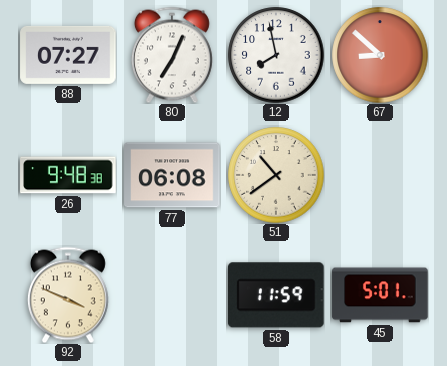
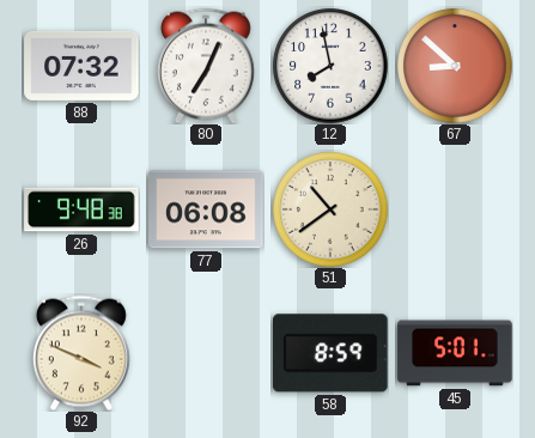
88: 07:27 -> 07:32
58: 11:59 -> 8:59
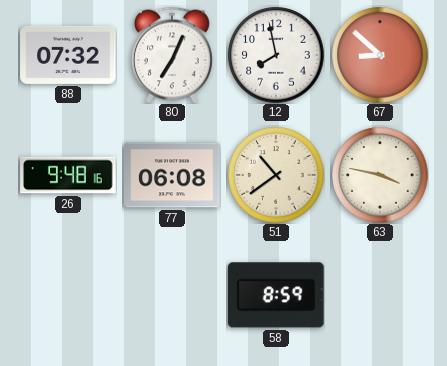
26: 9:48:38 -> 9:48:16
63: none -> 3:47
92: 3:49 -> none
45: 5:01 -> none
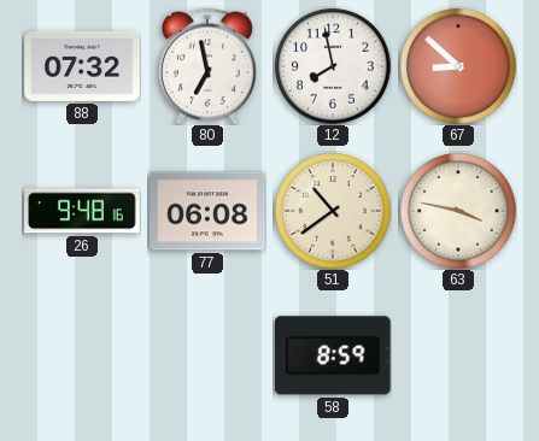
80: 7:04 -> 6:58
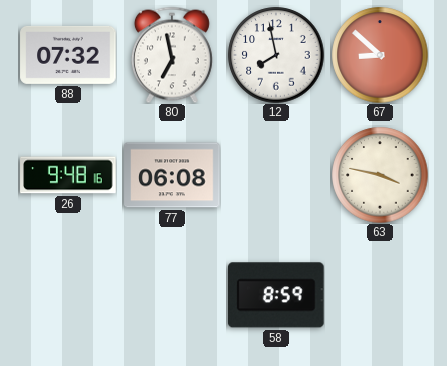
51: 10:39 -> none
